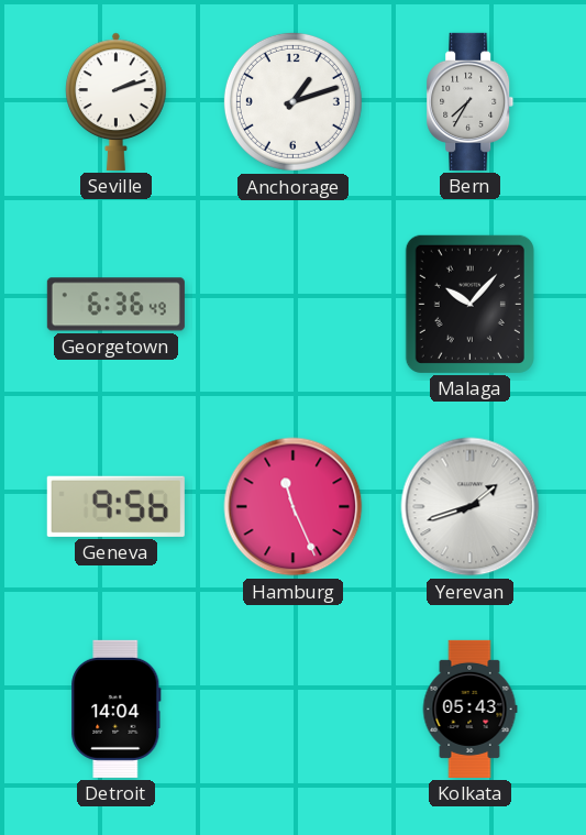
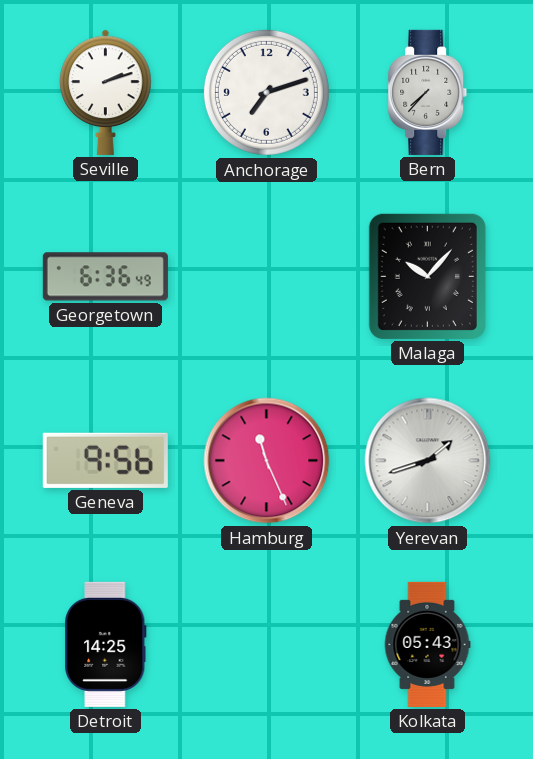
Anchorage: 1:12 -> 7:12
Bern: 7:35 -> 7:37
Detroit: 14:04 -> 14:25
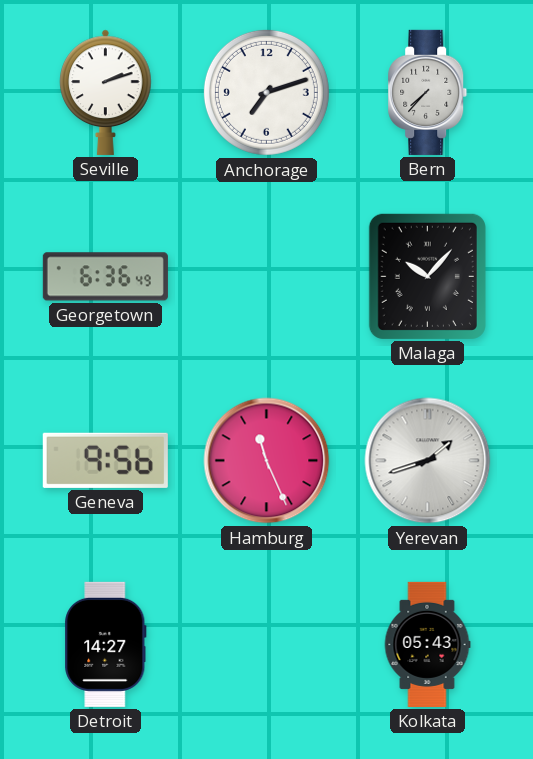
Detroit: 14:25 -> 14:27
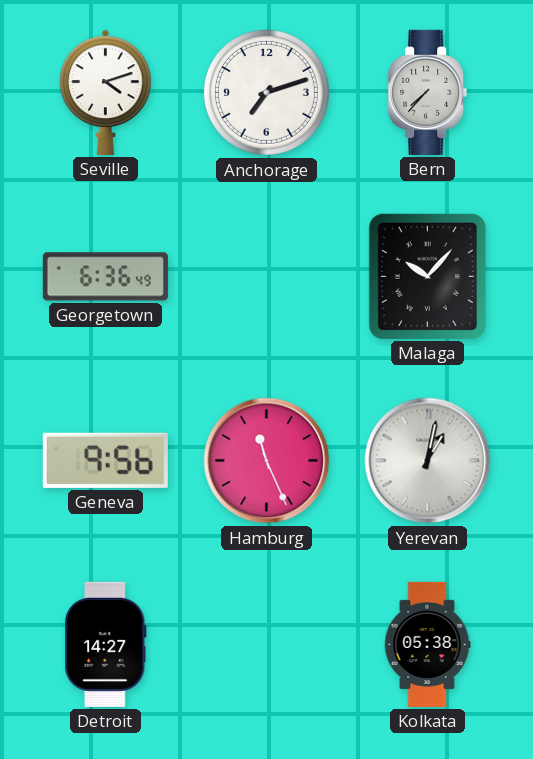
Seville: 2:12 -> 4:12
Yerevan: 1:42 -> 1:02
Kolkata: 05:43 -> 05:38
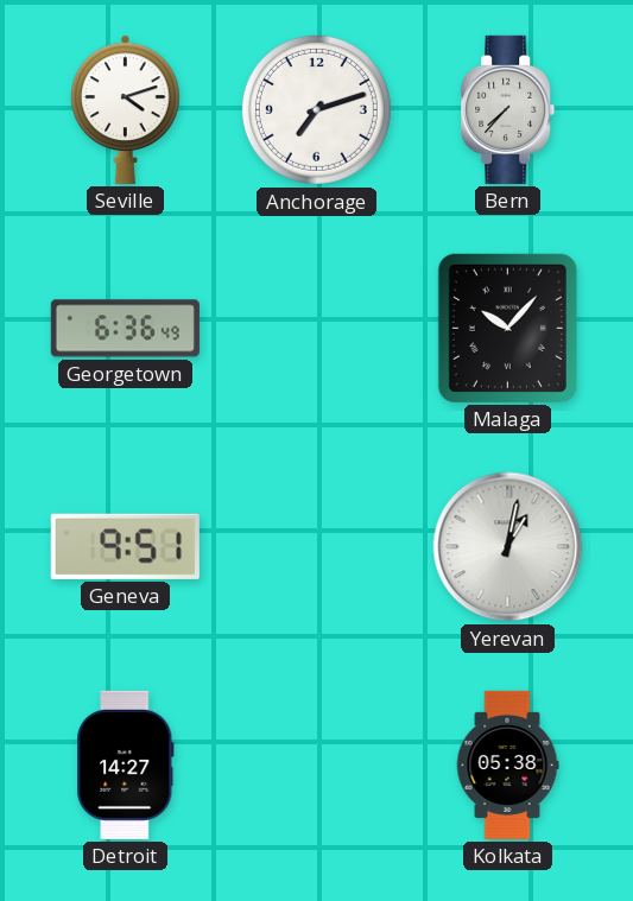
Geneva: 9:56 -> 9:51
Hamburg: 11:26 -> none
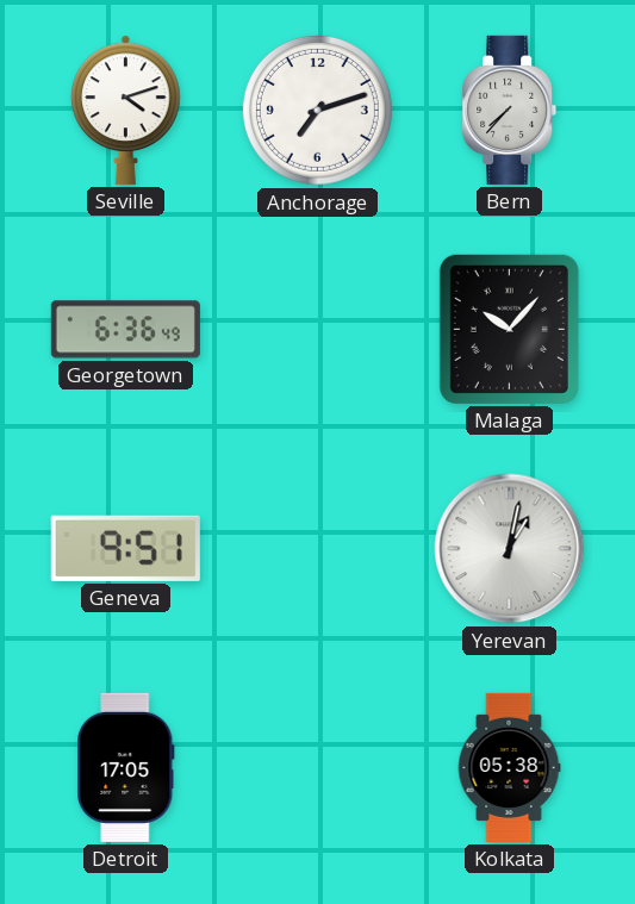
Detroit: 14:27 -> 17:05
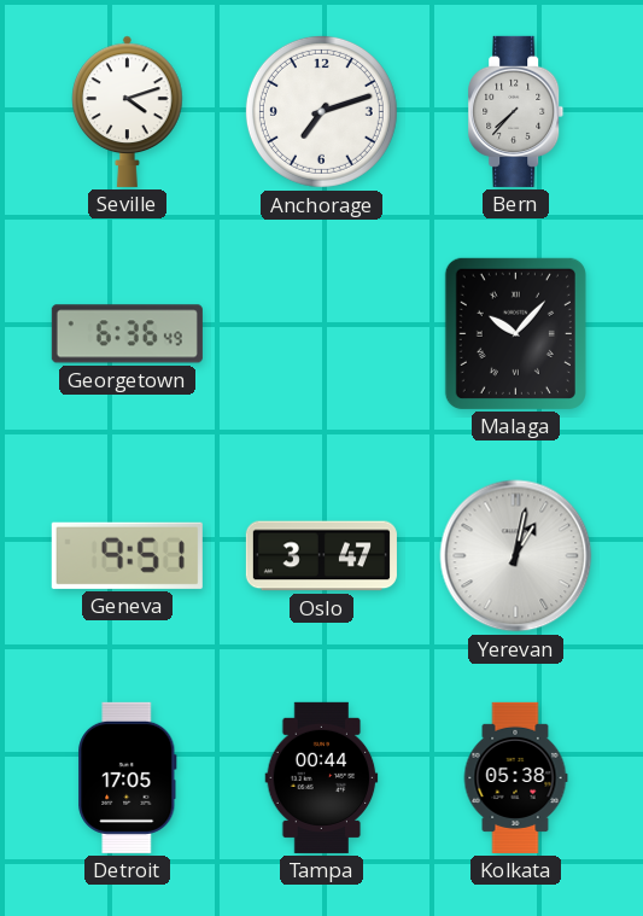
Oslo: none -> 3:47
Tampa: none -> 00:44
